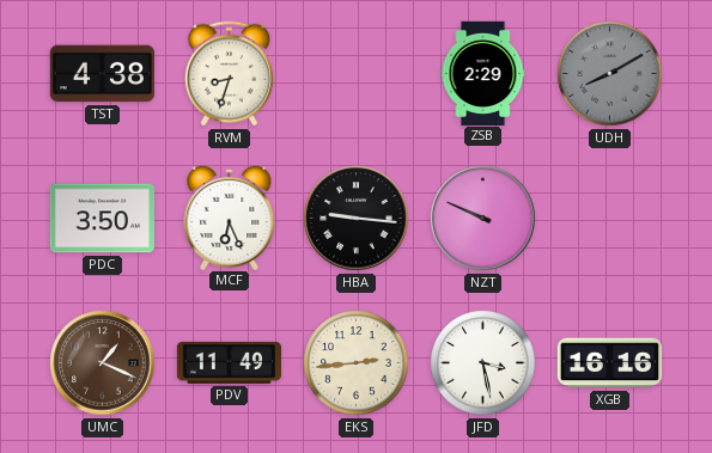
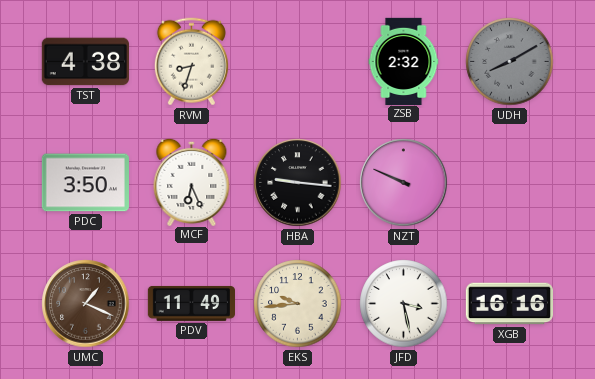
ZSB: 2:29 -> 2:32
EKS: 2:44 -> 9:44
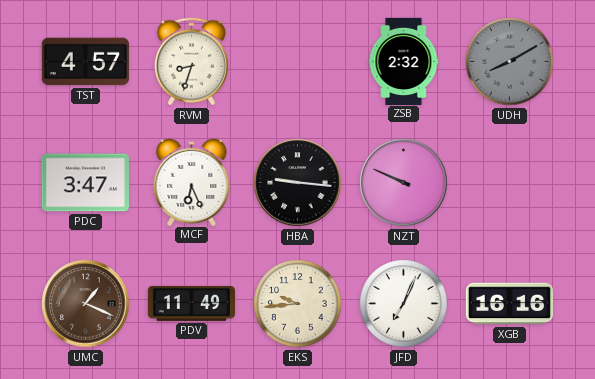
TST: 4:38 -> 4:57
PDC: 3:50 -> 3:47
JFD: 3:28 -> 7:04
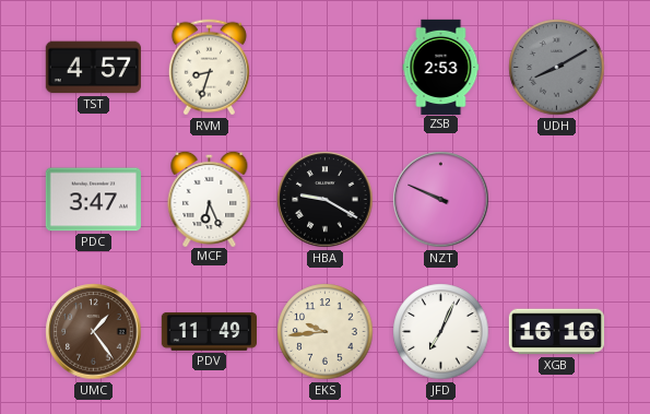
ZSB: 2:32 -> 2:53
HBA: 9:16 -> 9:20
UMC: 1:19 -> 1:24
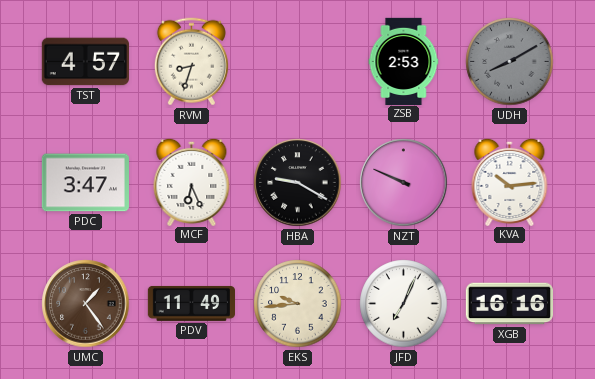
KVA: none -> 10:14
